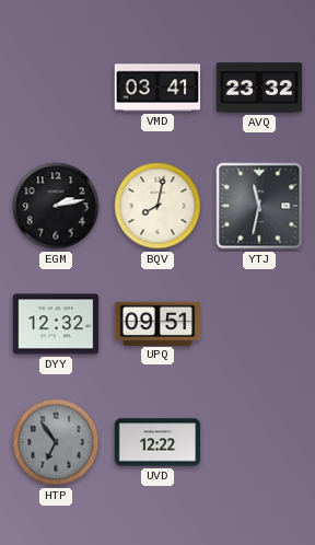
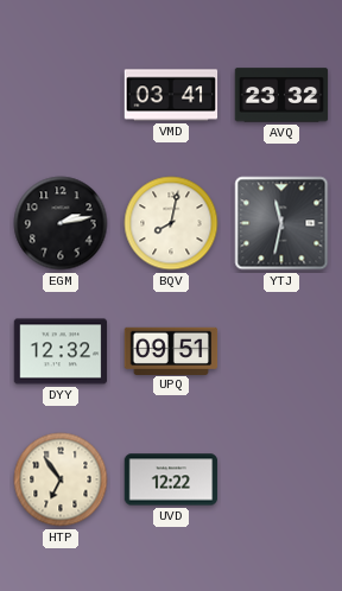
HTP dial: grey -> cream
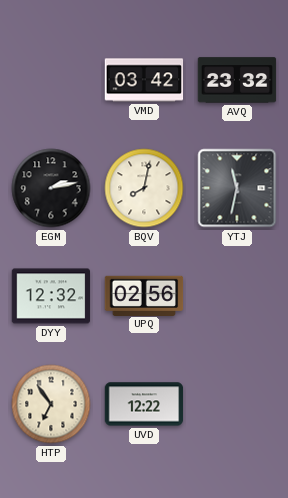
VMD: 03:41 -> 03:42
UPQ: 09:51 -> 02:56
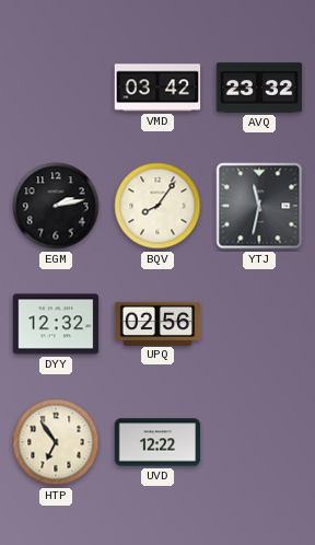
BQV: 8:02 -> 8:06
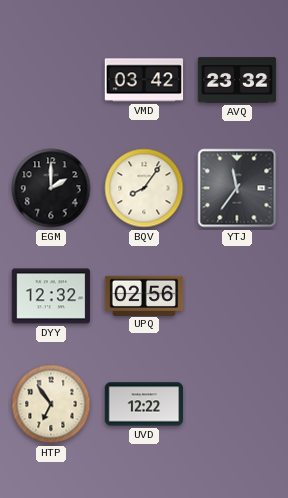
EGM: 2:13 -> 2:00
YTJ: 11:32 -> 11:36
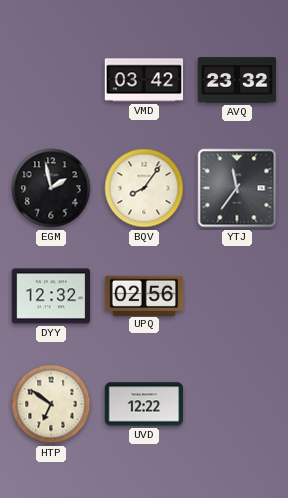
EGM: 2:00 -> 1:58
HTP: 6:54 -> 6:51
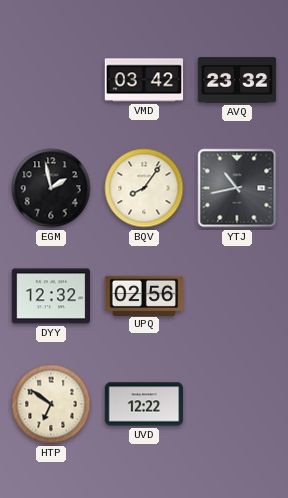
YTJ: 11:36 -> 10:43
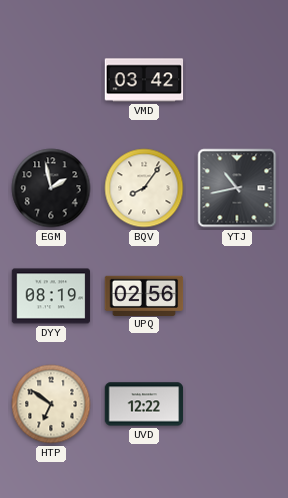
AVQ: 23:32 -> none
DYY: 12:32 -> 08:19
